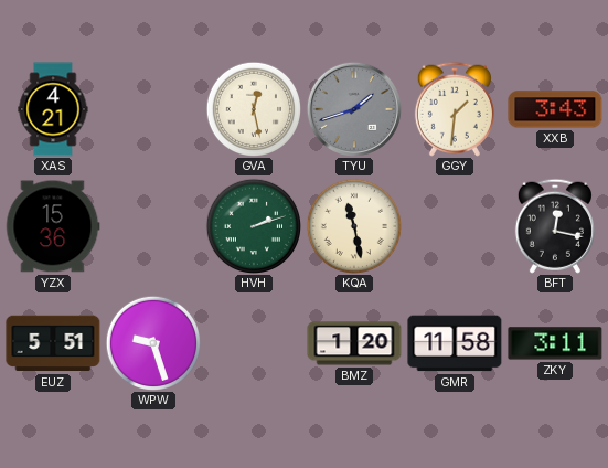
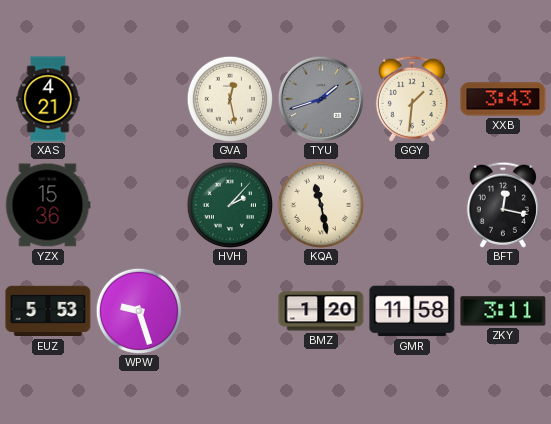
HVH: 2:12 -> 2:07
EUZ: 5:51 -> 5:53
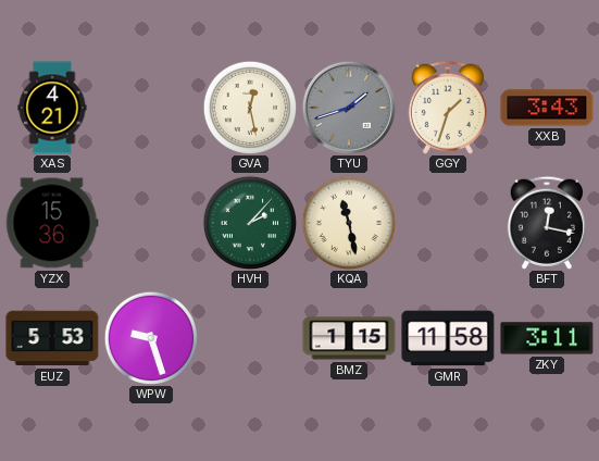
GGY: 1:31 -> 1:33
BMZ: 1:20 -> 1:15
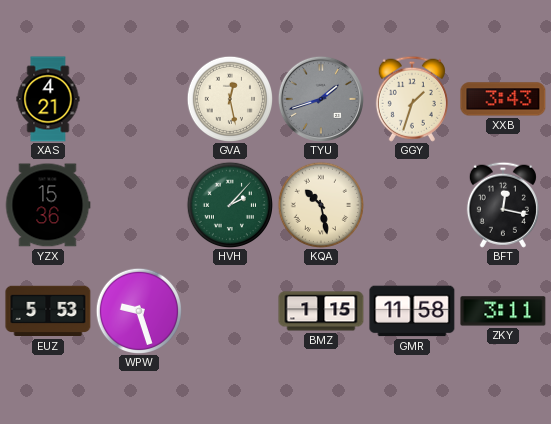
KQA: 11:28 -> 10:28
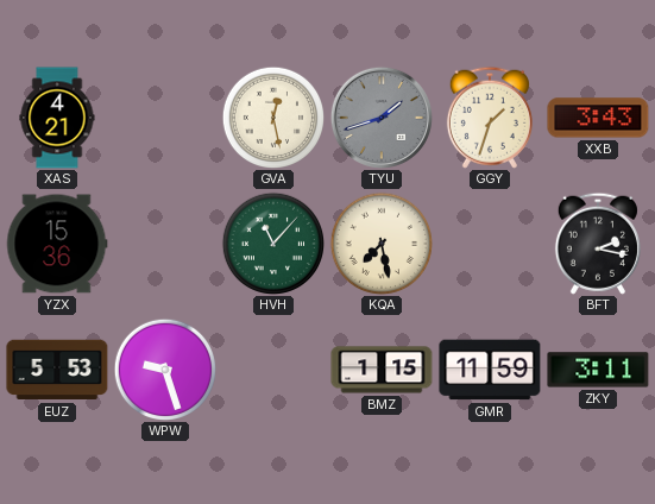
HVH: 2:07 -> 11:07
KQA: 10:28 -> 7:28
BFT: 12:17 -> 2:17
GMR: 11:58 -> 11:59
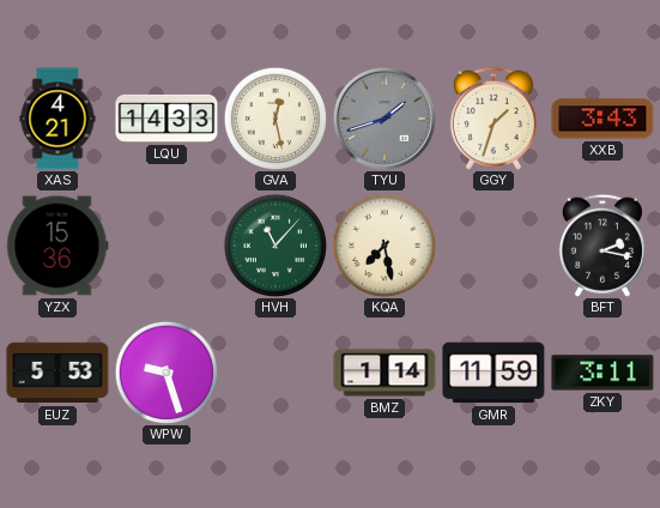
LQU: none -> 14:33
BMZ: 1:15 -> 1:14
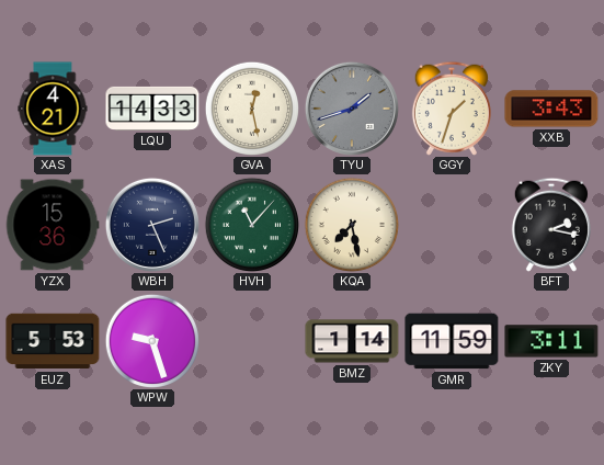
WBH: none -> 2:26
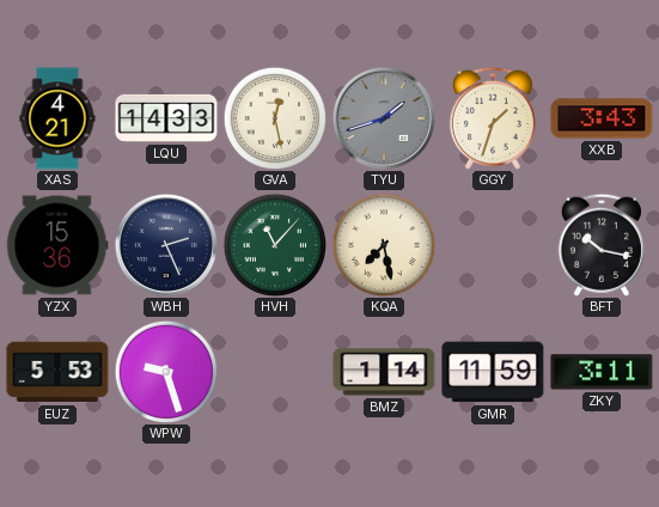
BFT: 2:17 -> 10:17
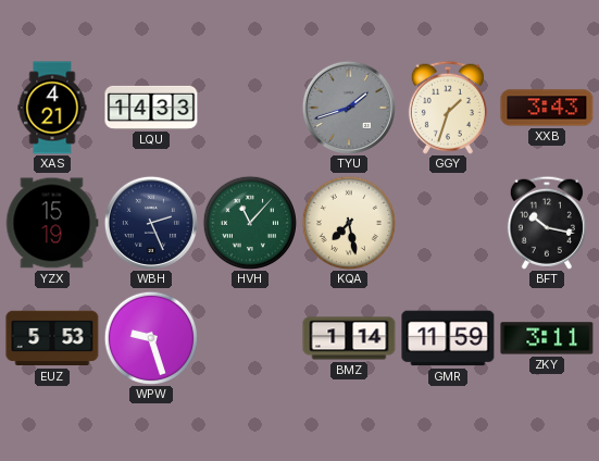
GVA: 12:28 -> none
YZX: 15:36 -> 15:19
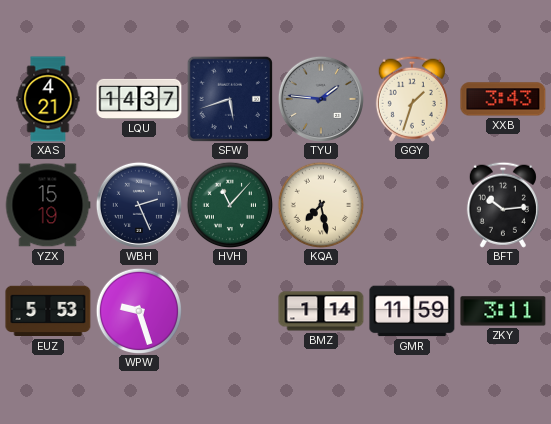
LQU: 14:33 -> 14:37
SFW: none -> 5:42
TYU: 1:42 -> 1:46
BFT: 10:17 -> 10:14
